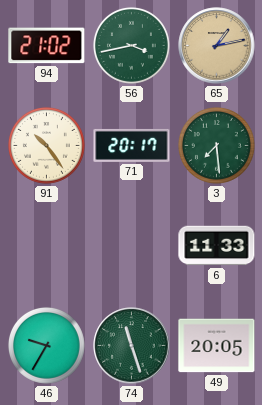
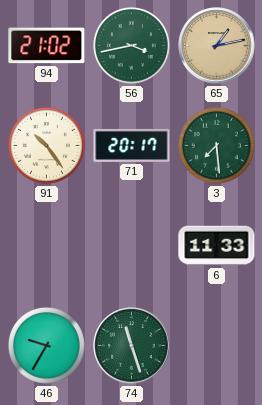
49: 20:05 -> none
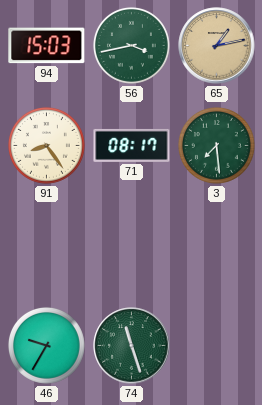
94: 21:02 -> 15:03
91: 10:24 -> 8:24
71: 20:17 -> 08:17
6: 11:33 -> none
